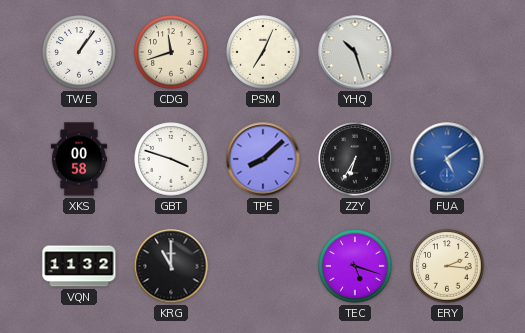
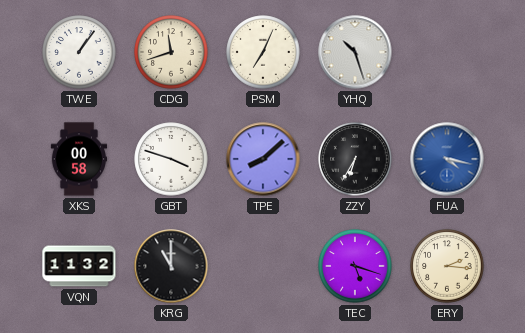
FUA: 5:09 -> 4:17
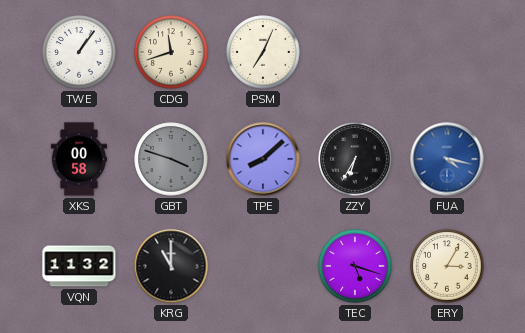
YHQ: 10:27 -> none
GBT dial: white -> grey
ERY: 2:16 -> 3:05
